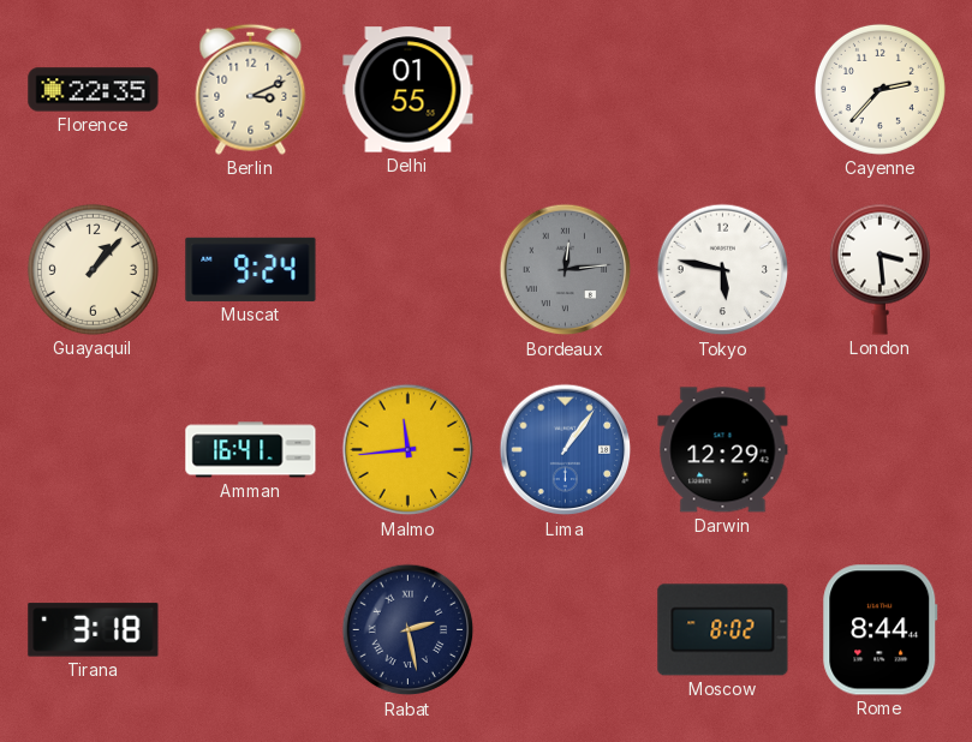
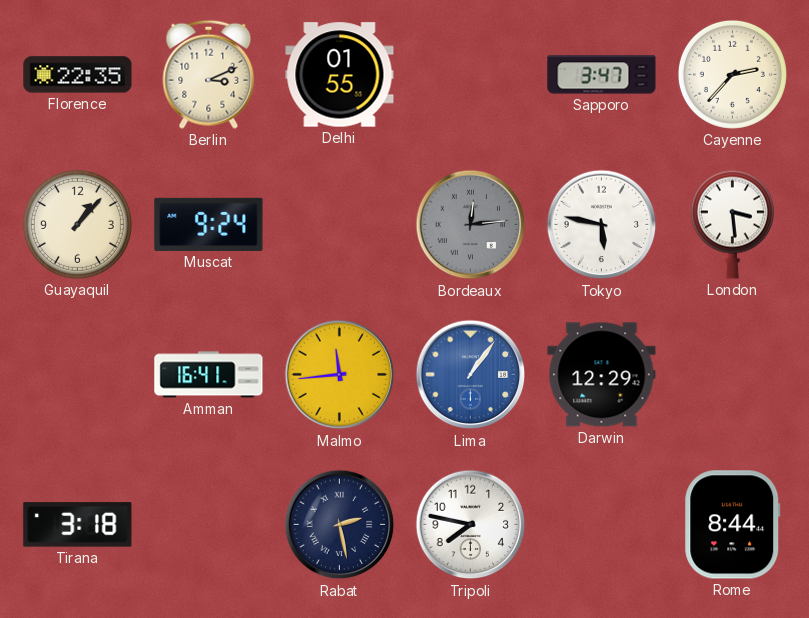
Sapporo: none -> 3:47
Tripoli: none -> 7:47
Moscow: 8:02 -> none
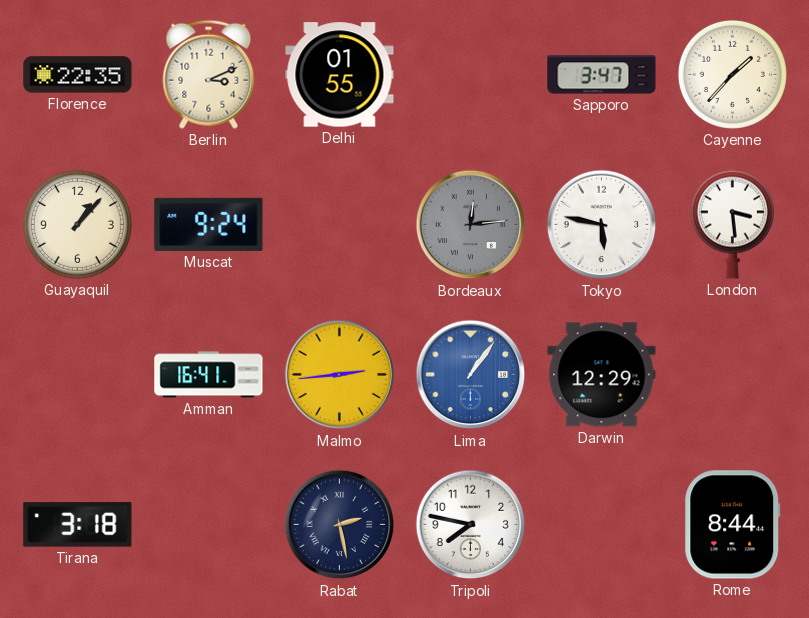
Cayenne: 2:37 -> 1:37
Malmo: 11:44 -> 2:44
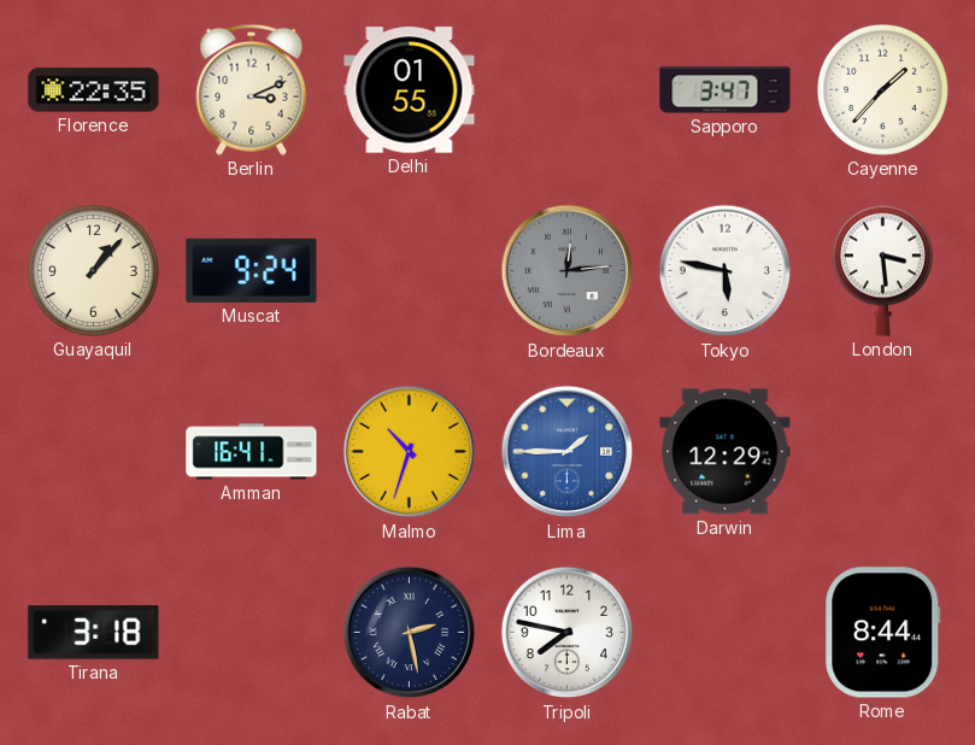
Malmo: 2:44 -> 10:33
Lima: 1:06 -> 1:45
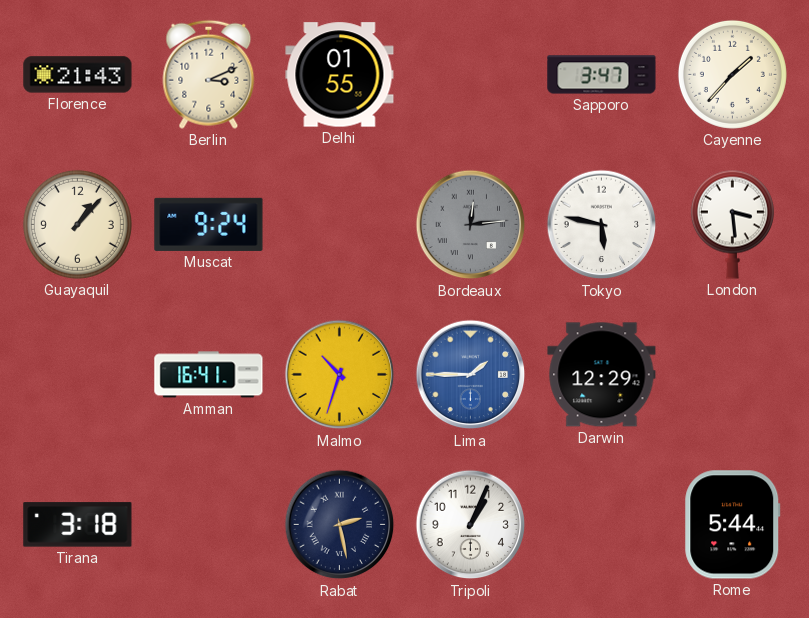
Florence: 22:35 -> 21:43
Tripoli: 7:47 -> 1:04
Rome: 8:44 -> 5:44
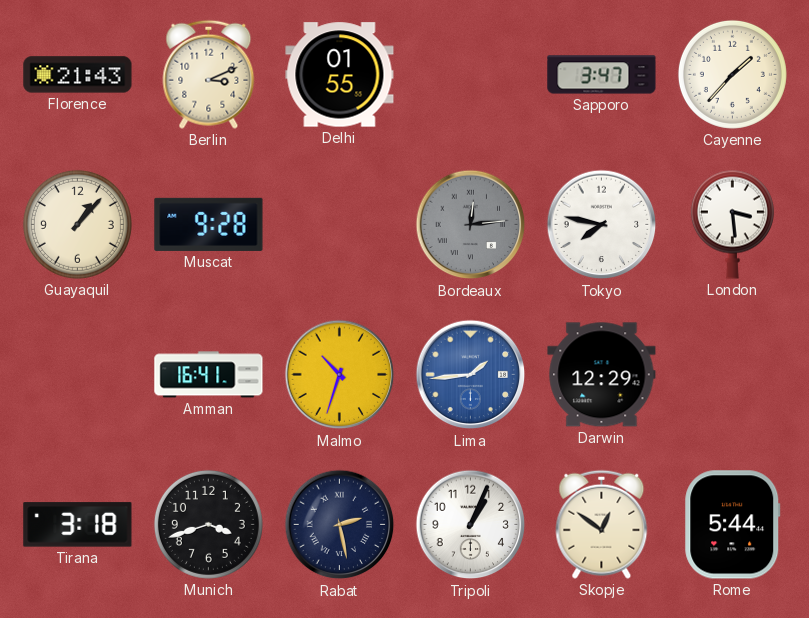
Muscat: 9:24 -> 9:28
Tokyo: 5:47 -> 7:47
Lima: 1:45 -> 1:44
Munich: none -> 3:42
Skopje: none -> 12:51
